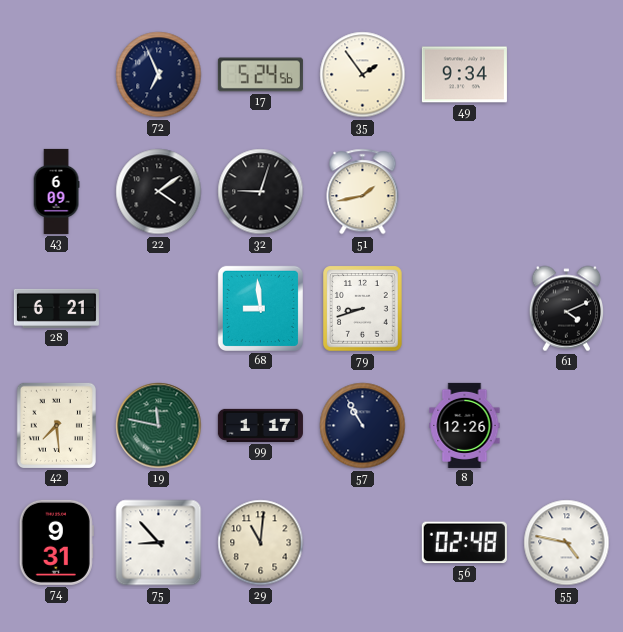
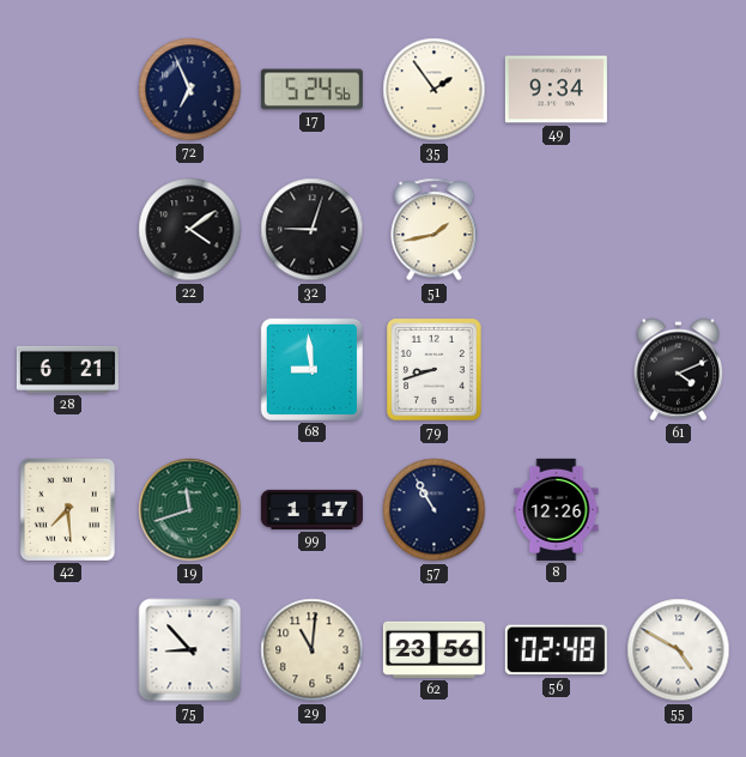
43: 6:09 -> none
19: 11:47 -> 11:42
74: 9:31 -> none
62: none -> 23:56
55: 4:47 -> 4:50
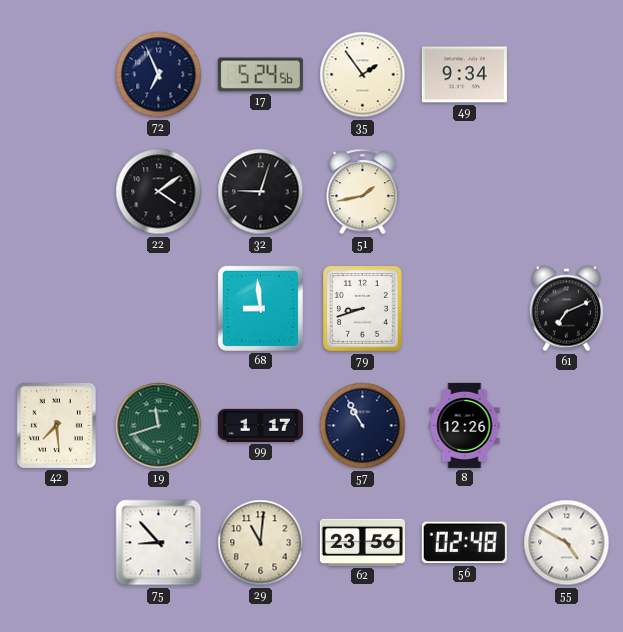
28: 6:21 -> none
61: 4:11 -> 7:11
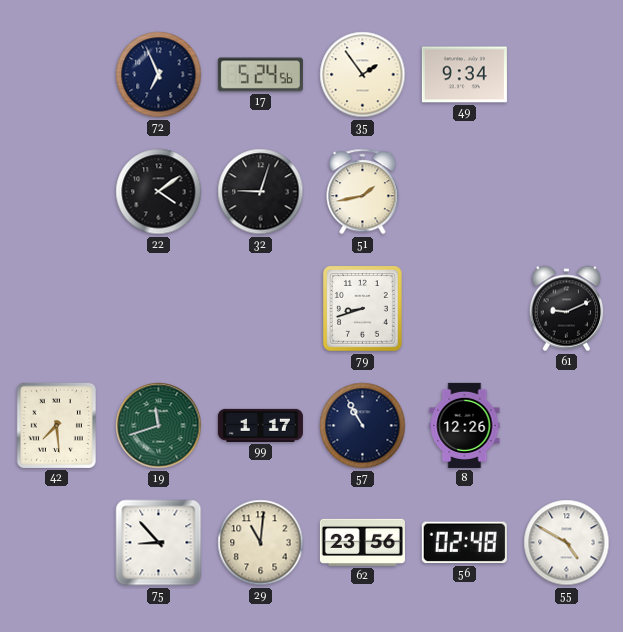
68: 8:59 -> none
61: 7:11 -> 9:11
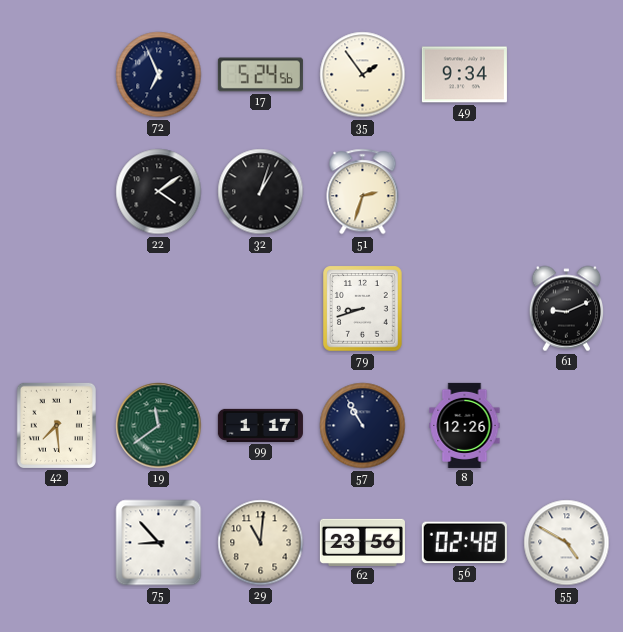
32: 9:03 -> 1:03
51: 1:43 -> 2:33
19: 11:42 -> 11:39
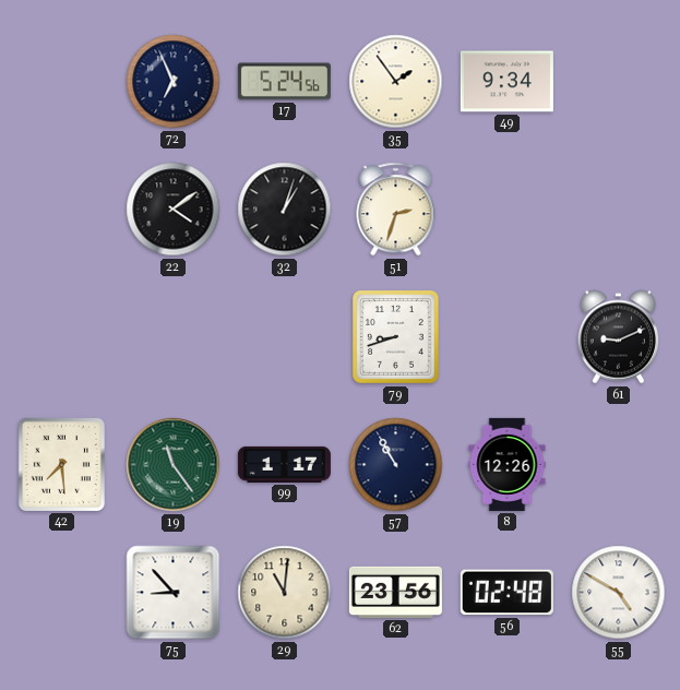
19: 11:39 -> 11:24
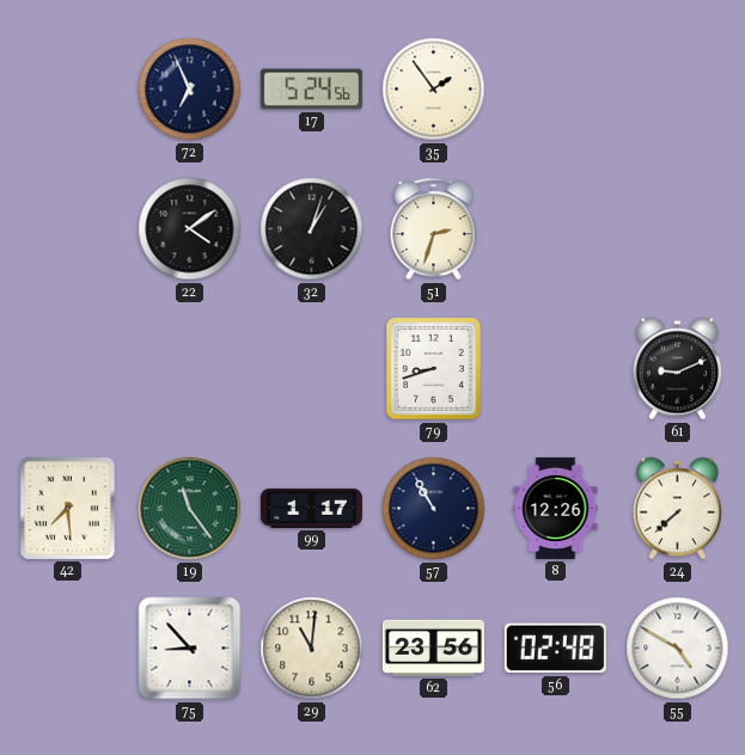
49: 9:34 -> none
24: none -> 7:38
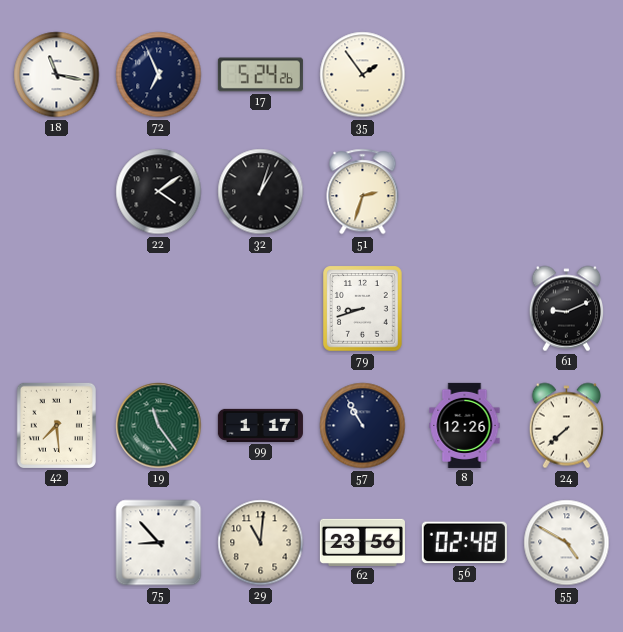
18: none -> 11:17
17: 5:24:56 -> 5:24:26
